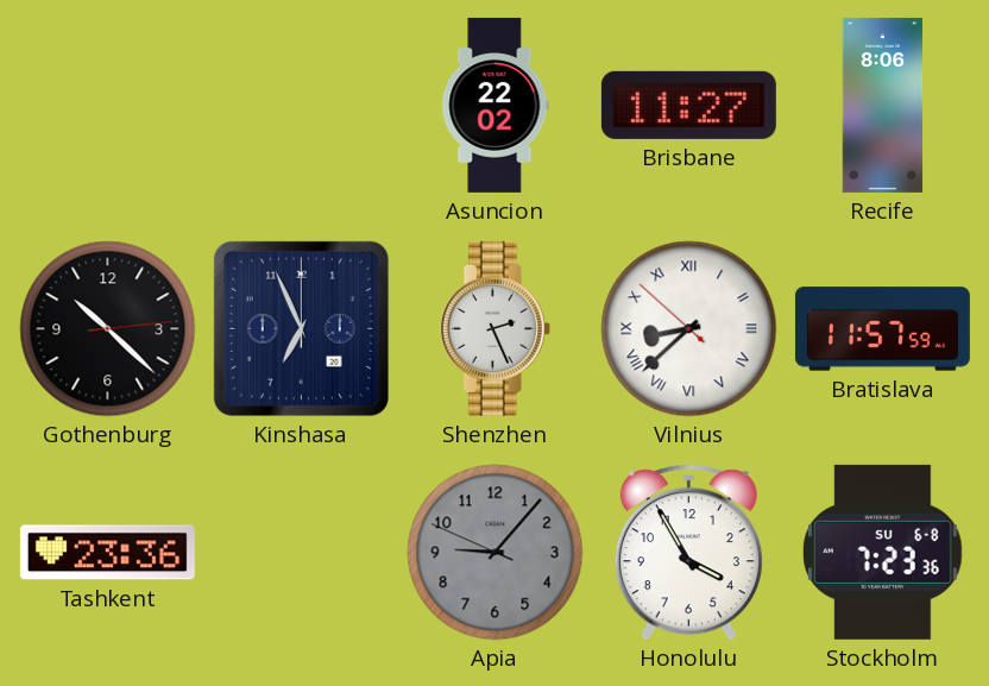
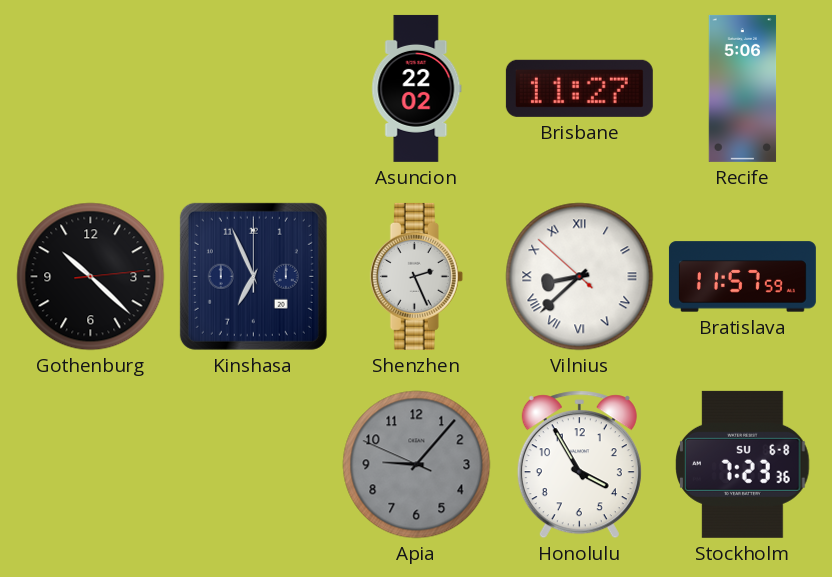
Recife: 8:06 -> 5:06
Tashkent: 23:36 -> none
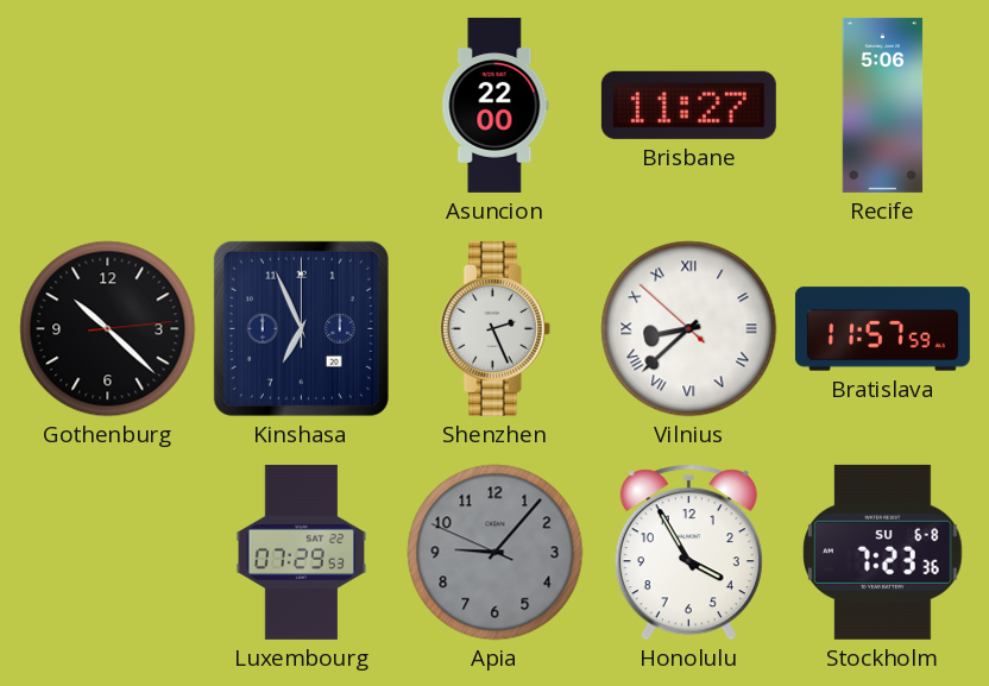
Asuncion: 22:02 -> 22:00
Luxembourg: none -> 07:29
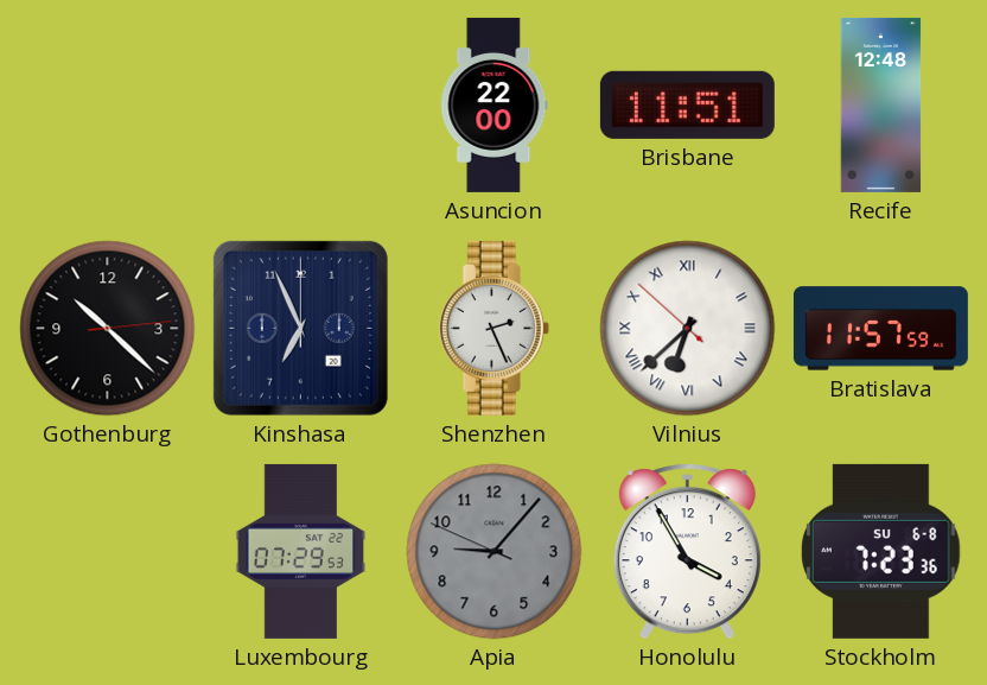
Brisbane: 11:27 -> 11:51
Recife: 5:06 -> 12:48
Vilnius: 8:37 -> 6:37
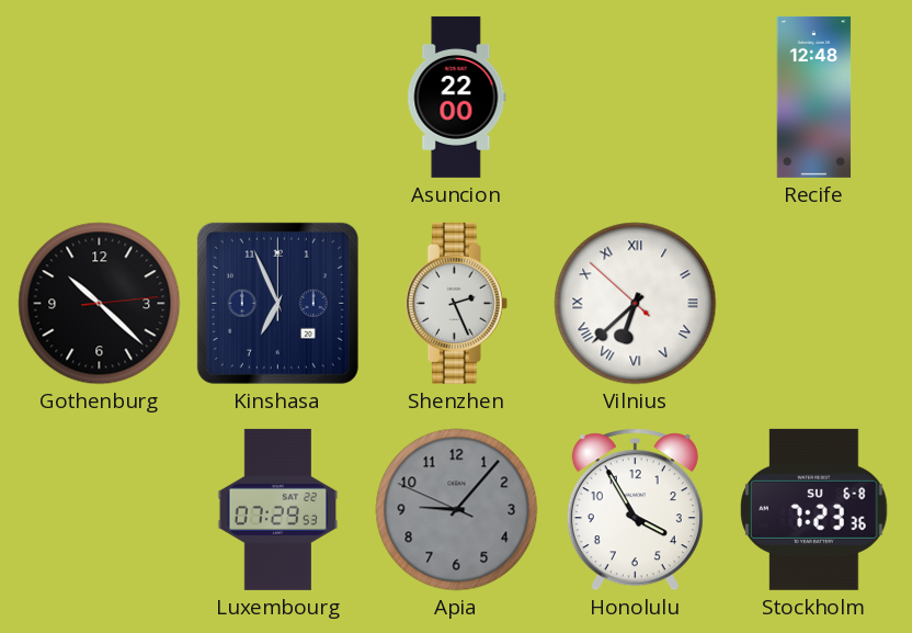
Brisbane: 11:51 -> none
Bratislava: 11:57 -> none
